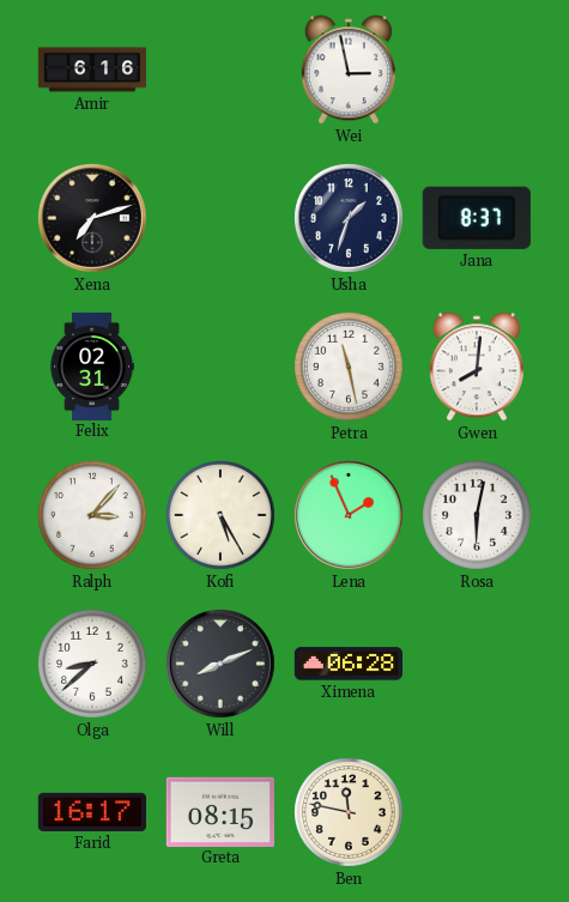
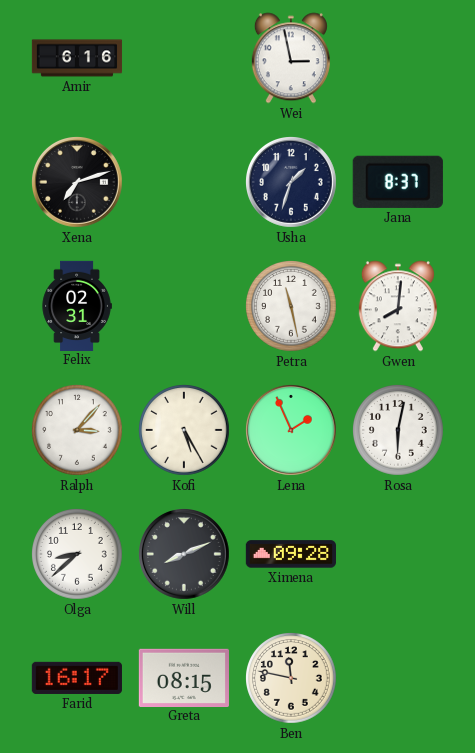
Ximena: 06:28 -> 09:28
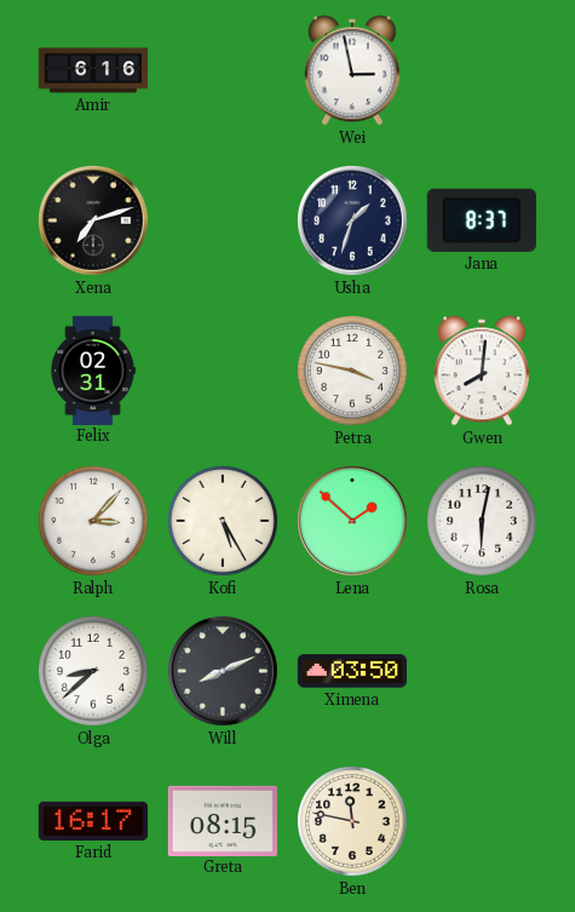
Petra: 11:28 -> 3:47
Lena: 1:56 -> 1:52
Ximena: 09:28 -> 03:50
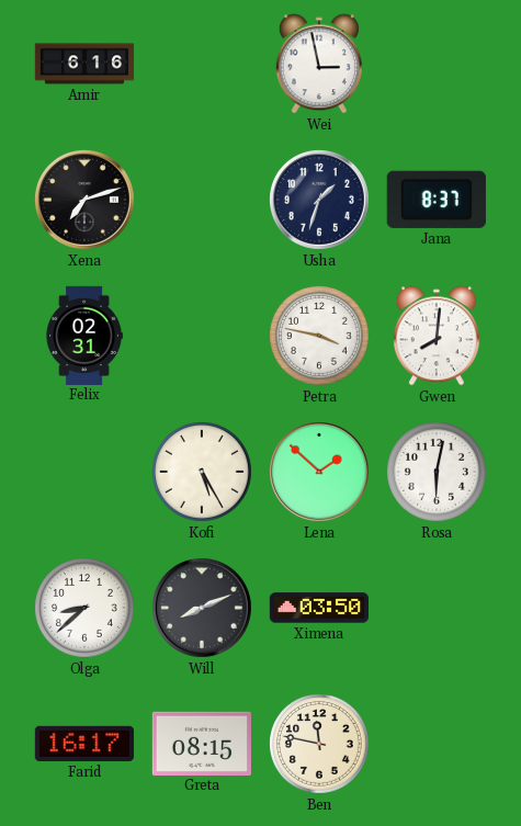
Ralph: 3:07 -> none
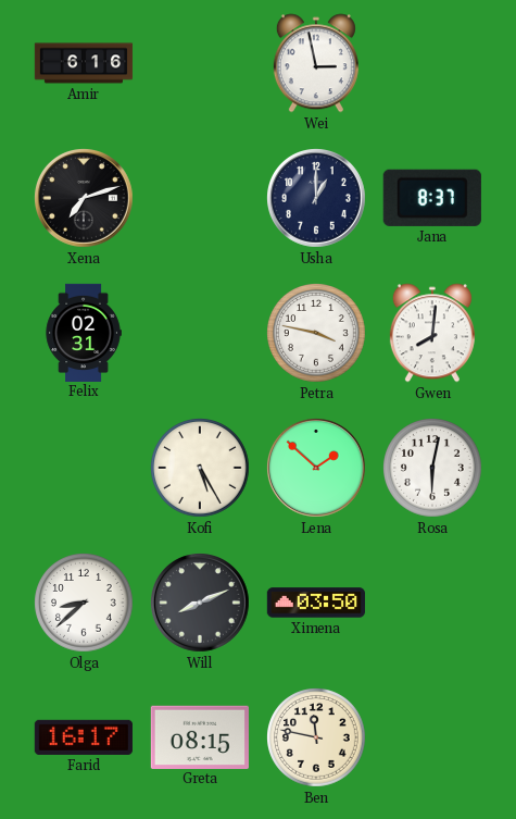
Usha: 1:33 -> 1:00
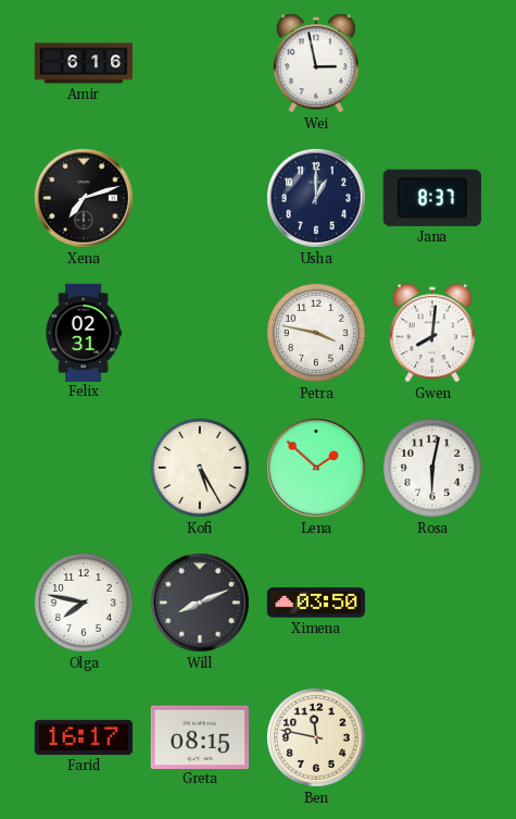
Olga: 8:38 -> 7:47
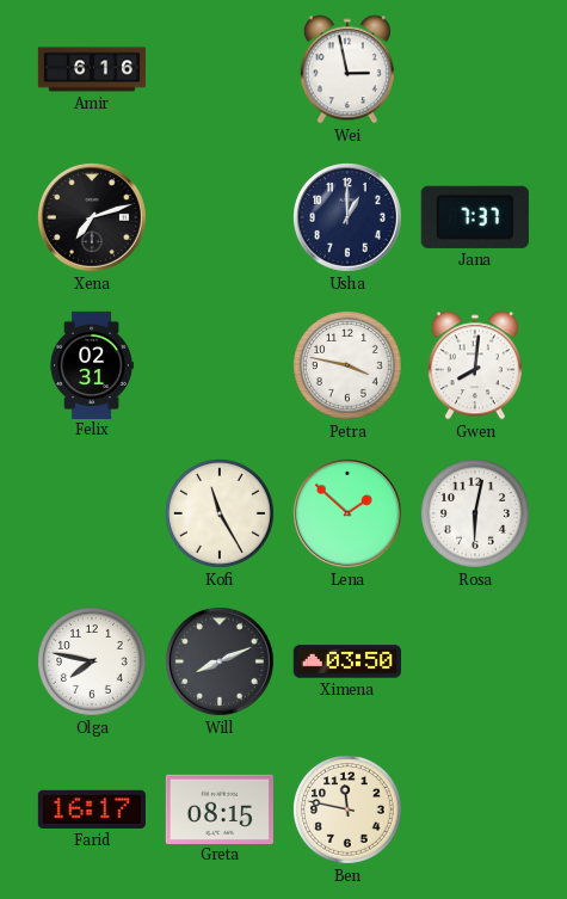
Jana: 8:37 -> 7:37
Kofi: 5:25 -> 11:25
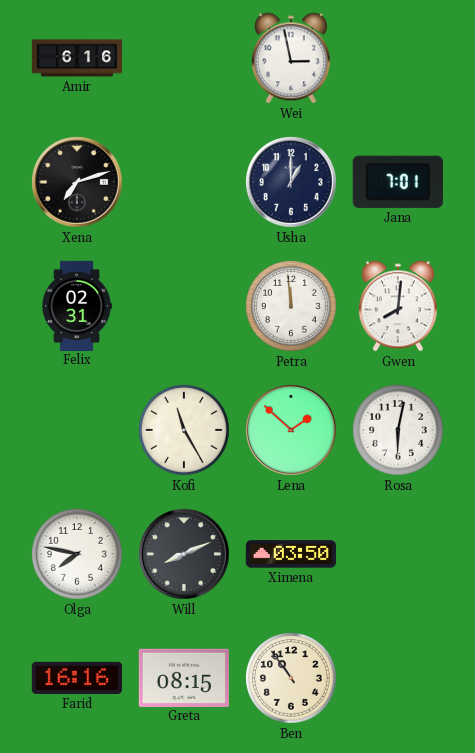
Jana: 7:37 -> 7:01
Petra: 3:47 -> 11:59
Farid: 16:17 -> 16:16
Ben: 11:47 -> 10:54
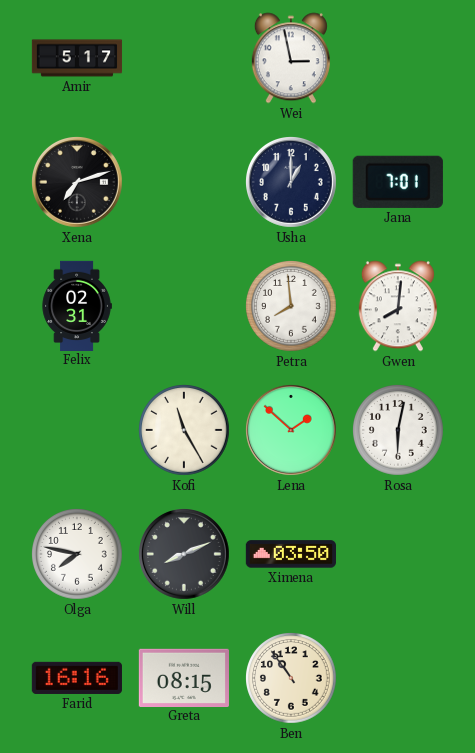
Amir: 6:16 -> 5:17
Petra: 11:59 -> 7:59
